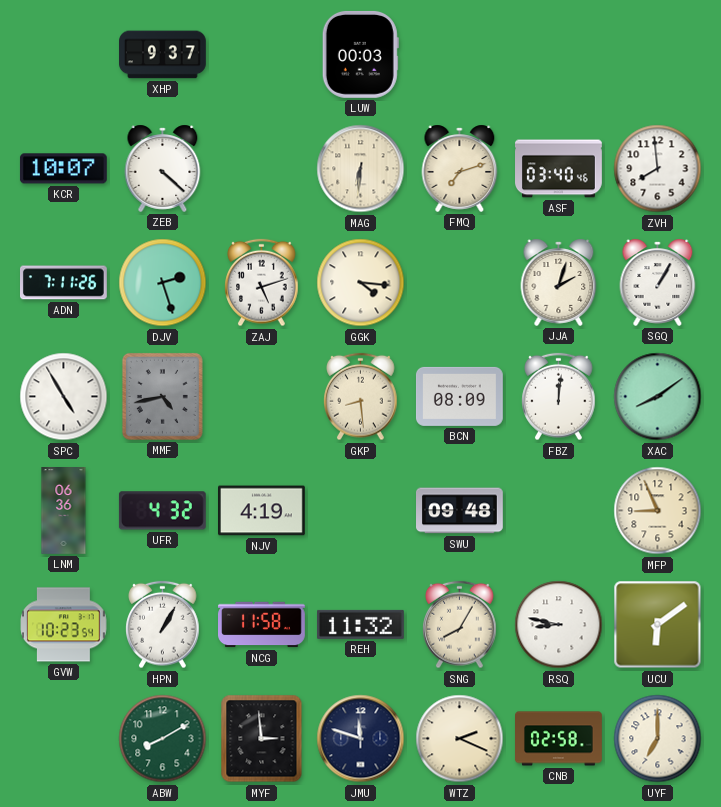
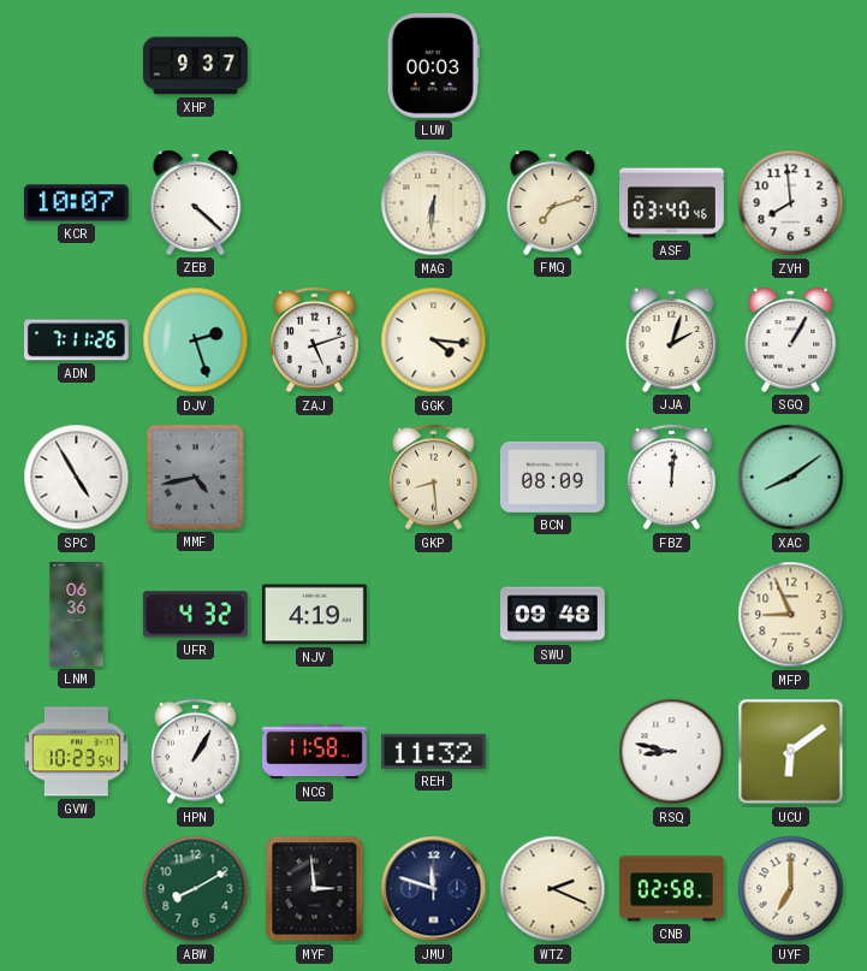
SNG: 8:05 -> none
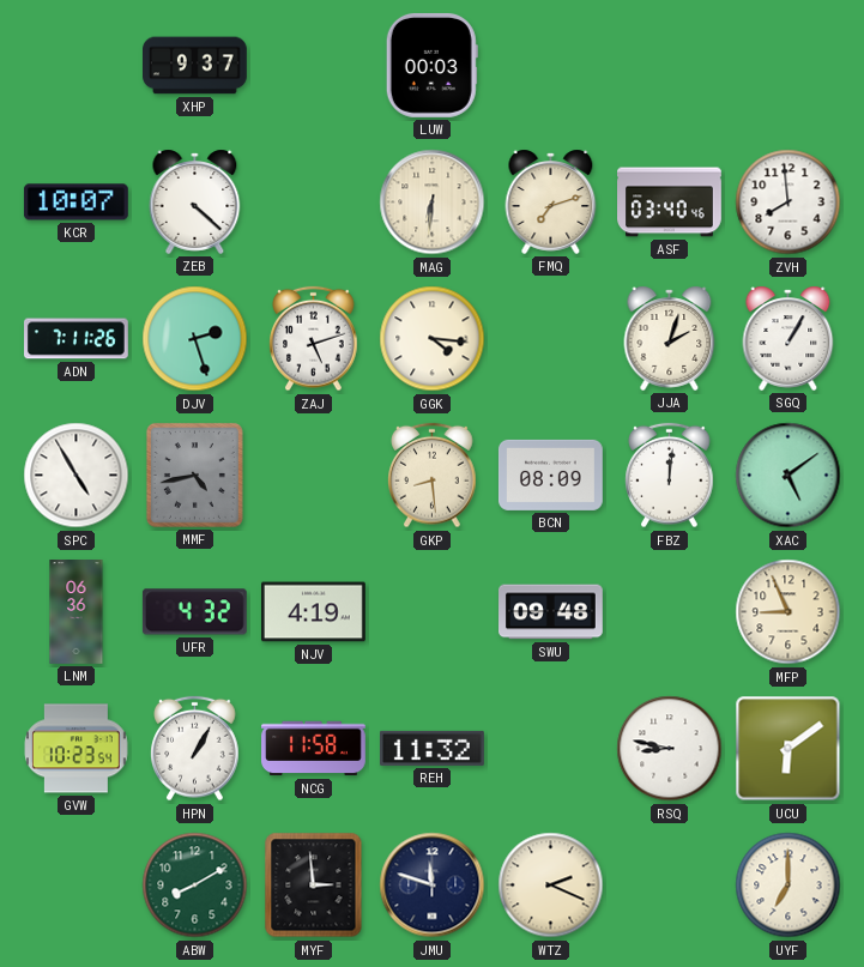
XAC: 8:09 -> 5:09
CNB: 02:58 -> none
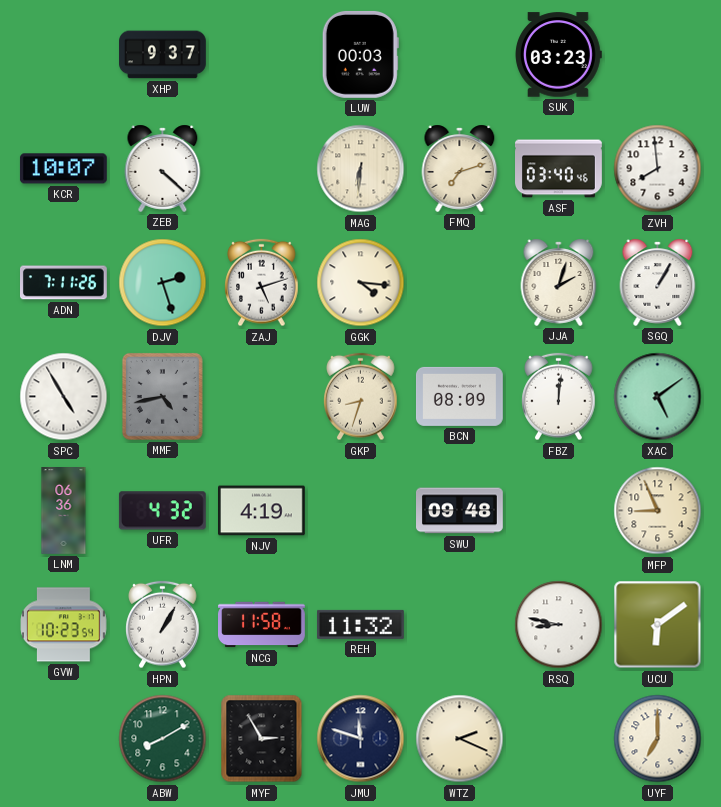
SUK: none -> 03:23
GKP: 8:29 -> 8:33
MYF: 2:59 -> 2:55
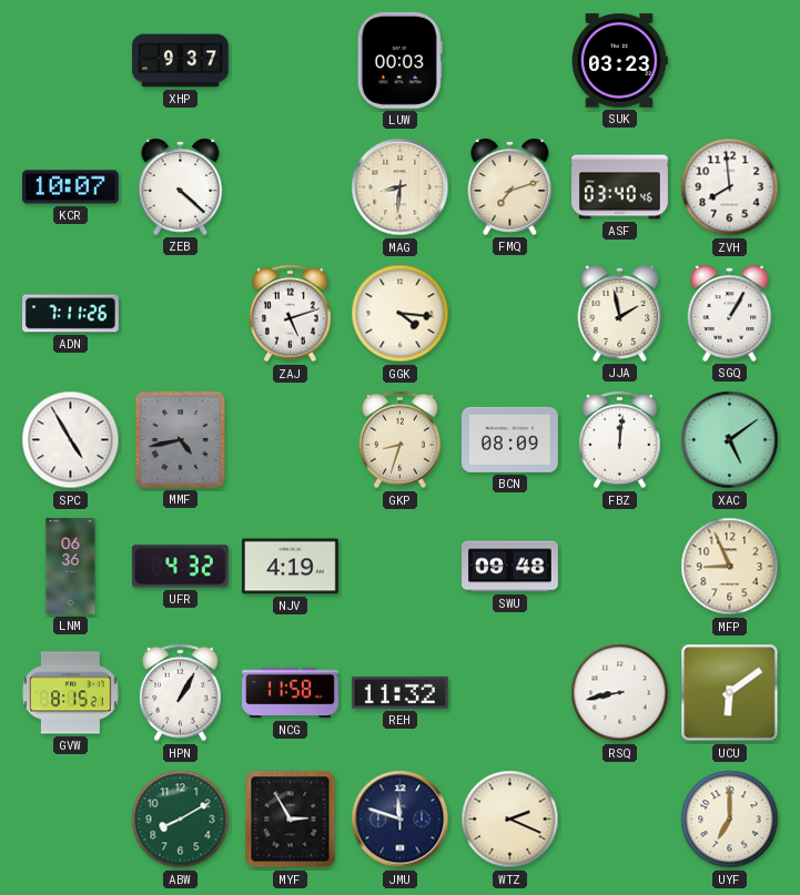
MAG: 6:31 -> 8:31
DJV: 2:27 -> none
JJA: 2:03 -> 1:58
GVW: 10:23 -> 8:15
RSQ: 8:47 -> 8:43
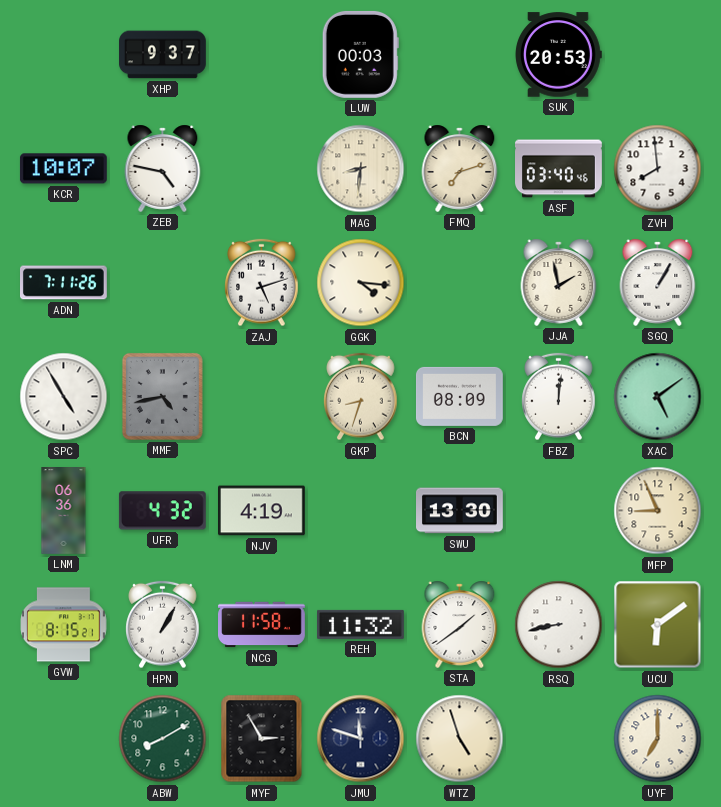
SUK: 03:23 -> 20:53
ZEB: 4:22 -> 4:47
SWU: 09:48 -> 13:30
STA: none -> 1:39
WTZ: 2:19 -> 4:57
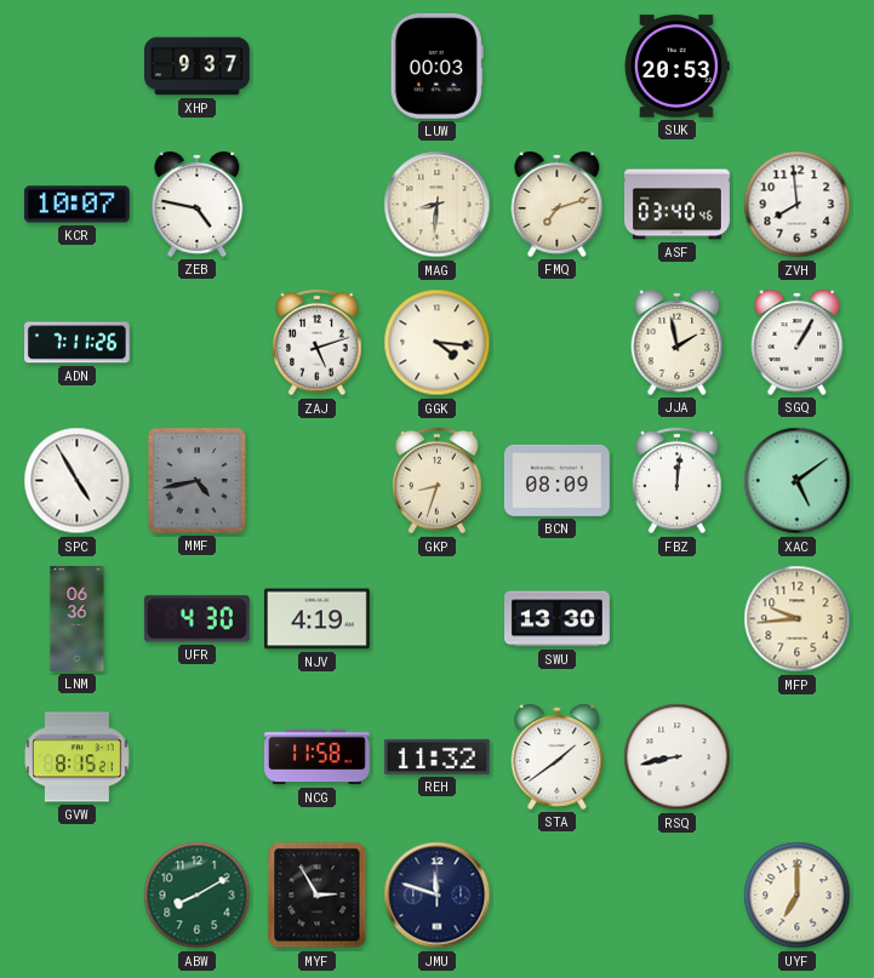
UFR: 4:32 -> 4:30
MFP: 8:56 -> 9:44
HPN: 1:05 -> none
UCU: 6:09 -> none
WTZ: 4:57 -> none
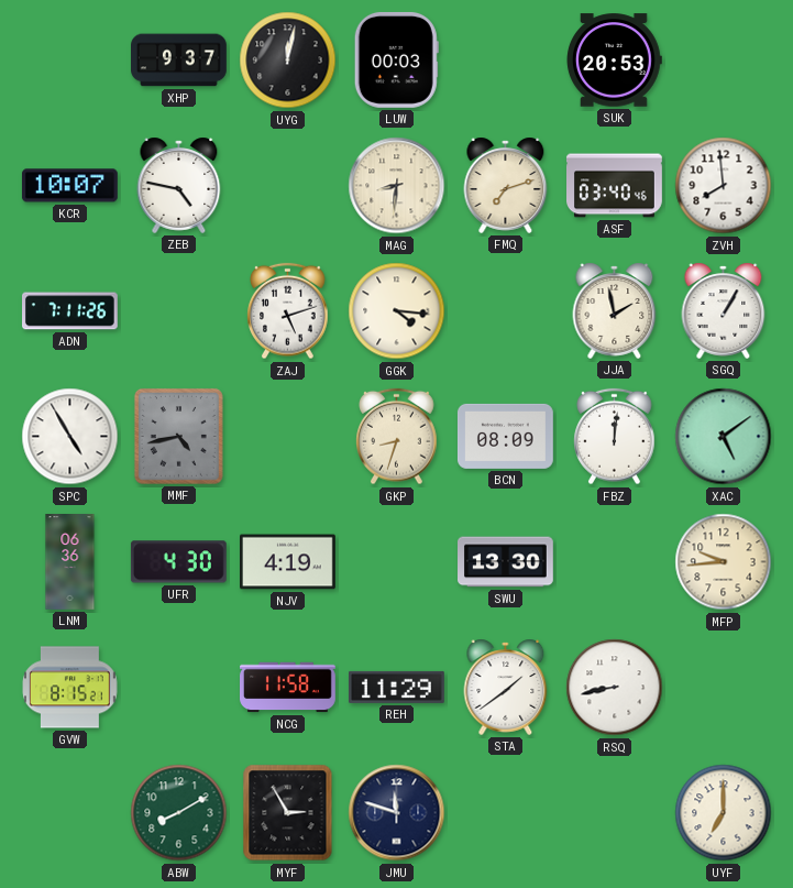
UYG: none -> 12:02
REH: 11:32 -> 11:29
